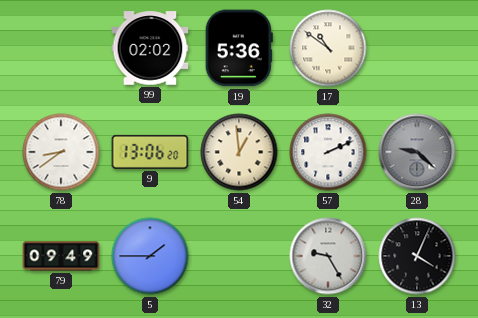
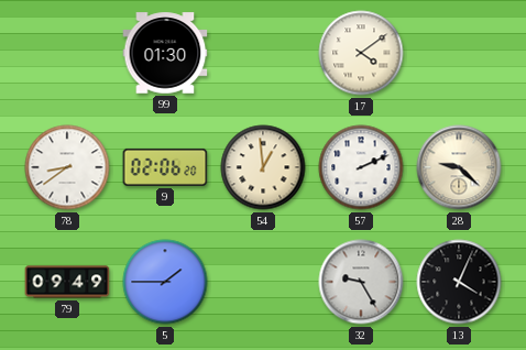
99: 02:02 -> 01:30
19: 5:36 -> none
17: 10:51 -> 4:09
9: 13:06 -> 02:06
28 dial: grey -> cream
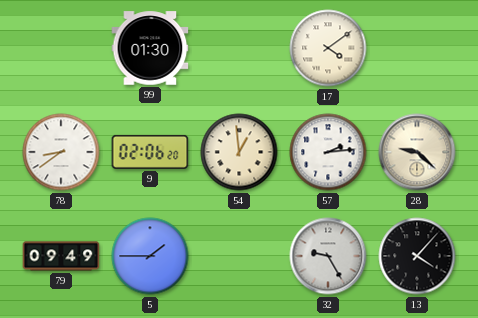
57: 2:11 -> 2:14
13: 4:04 -> 4:07
